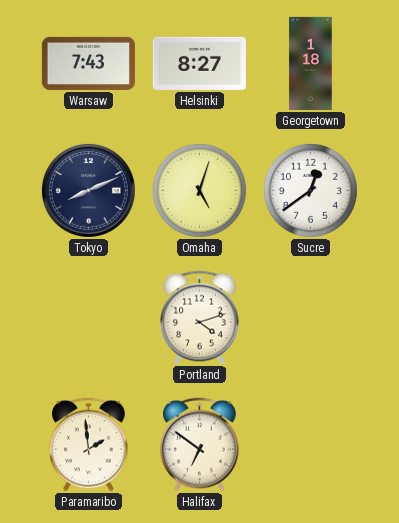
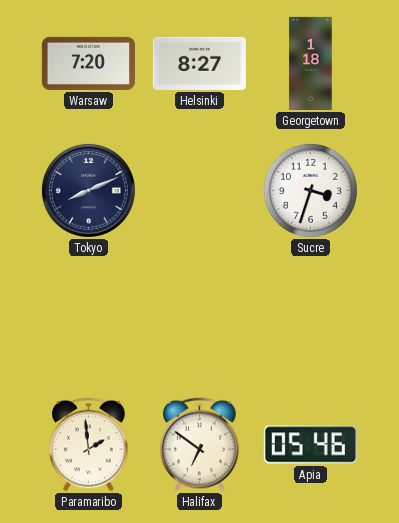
Warsaw: 7:43 -> 7:20
Omaha: 5:03 -> none
Sucre: 12:39 -> 3:33
Portland: 4:12 -> none
Apia: none -> 05:46
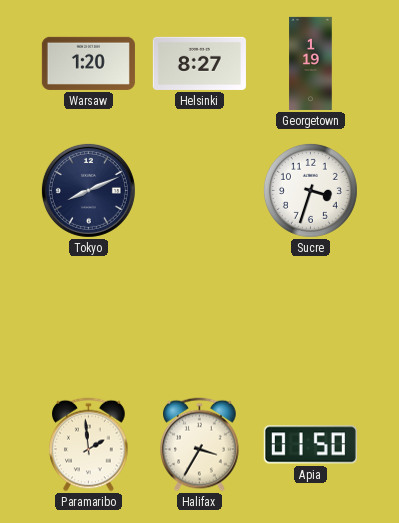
Warsaw: 7:20 -> 1:20
Georgetown: 1:18 -> 1:19
Halifax: 6:51 -> 3:35
Apia: 05:46 -> 01:50
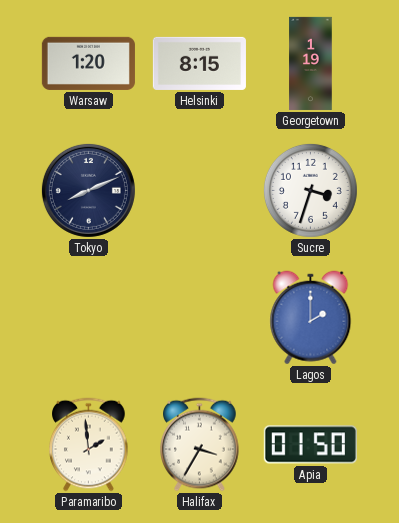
Helsinki: 8:27 -> 8:15
Lagos: none -> 2:00
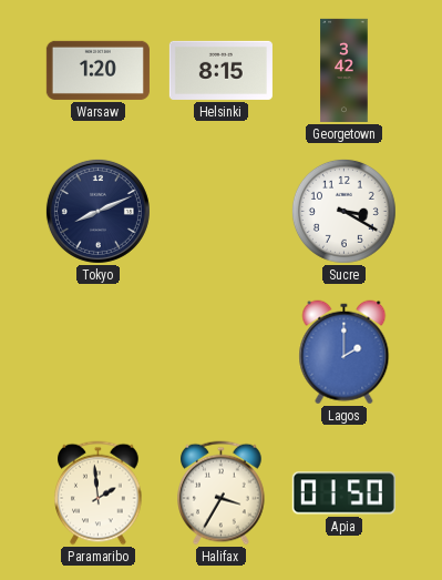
Georgetown: 1:19 -> 3:42
Sucre: 3:33 -> 3:20
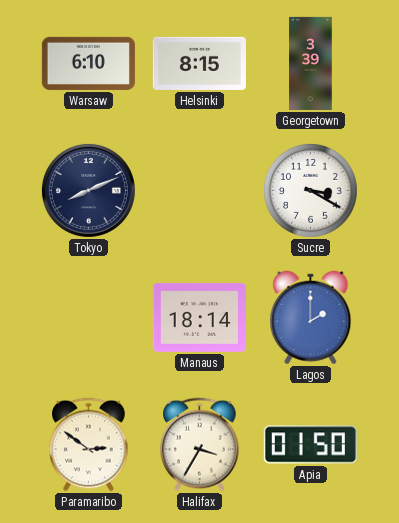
Warsaw: 1:20 -> 6:10
Georgetown: 3:42 -> 3:39
Manaus: none -> 18:14
Paramaribo: 1:59 -> 2:51
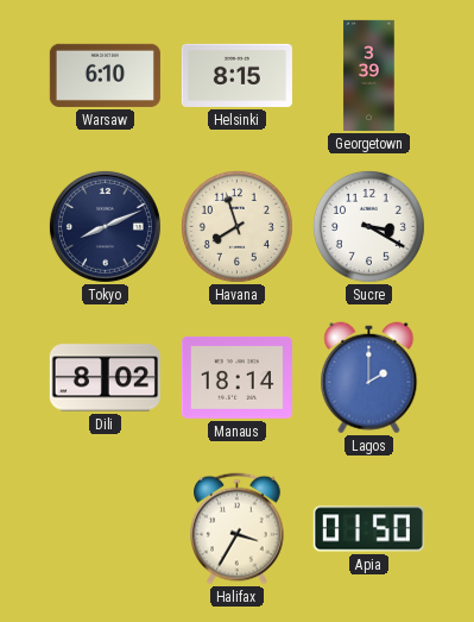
Havana: none -> 7:57
Dili: none -> 8:02
Paramaribo: 2:51 -> none
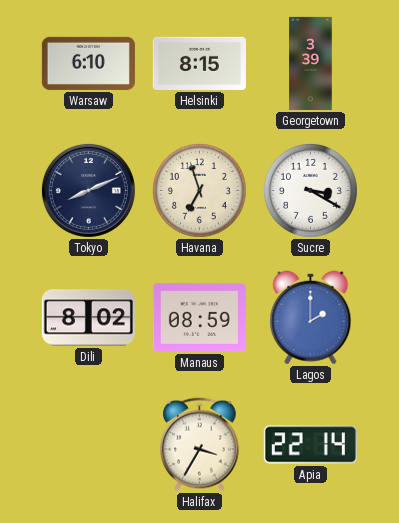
Havana: 7:57 -> 6:57
Manaus: 18:14 -> 08:59
Apia: 01:50 -> 22:14
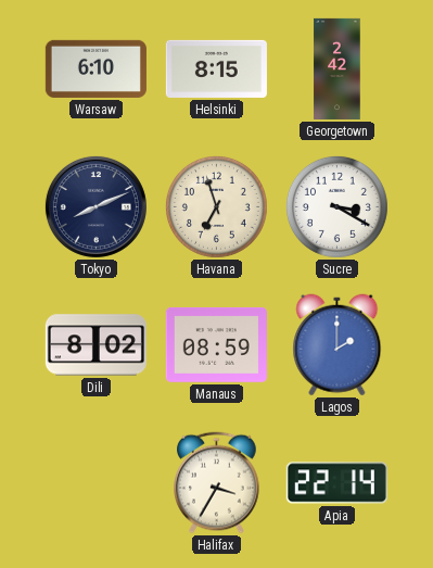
Georgetown: 3:39 -> 2:42
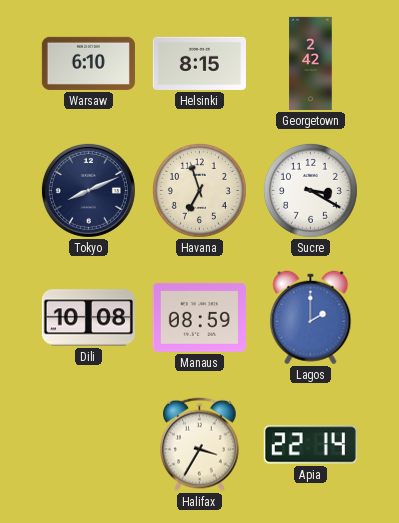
Dili: 8:02 -> 10:08
